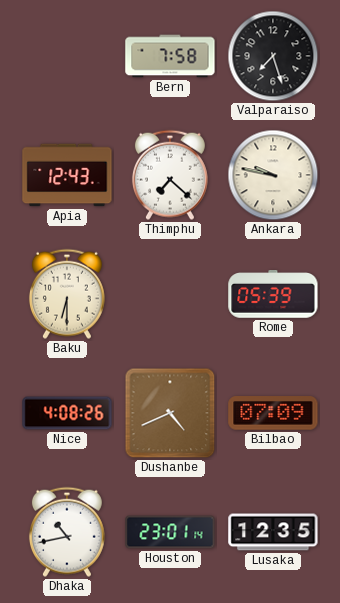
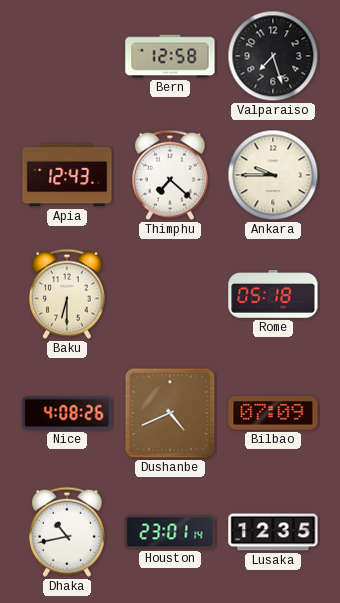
Bern: 7:58 -> 12:58
Ankara: 9:47 -> 9:45
Rome: 05:39 -> 05:18
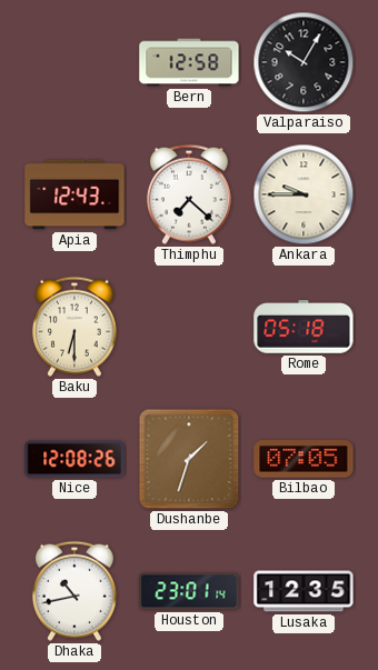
Valparaiso: 7:27 -> 10:05
Nice: 4:08 -> 12:08
Dushanbe: 4:41 -> 1:33
Bilbao: 07:09 -> 07:05
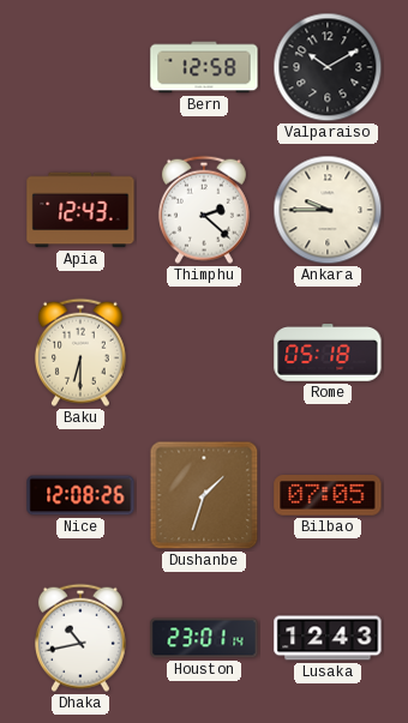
Valparaiso: 10:05 -> 10:10
Thimphu: 7:22 -> 2:22
Lusaka: 12:35 -> 12:43
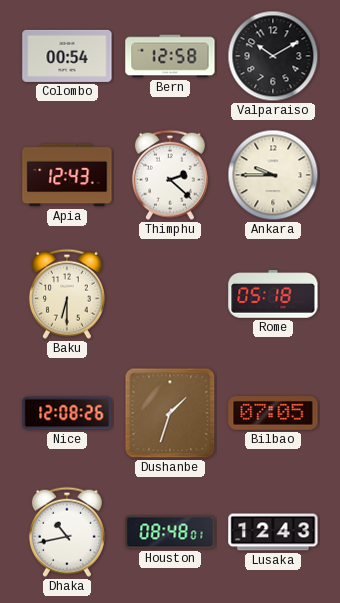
Colombo: none -> 00:54
Houston: 23:01 -> 08:48
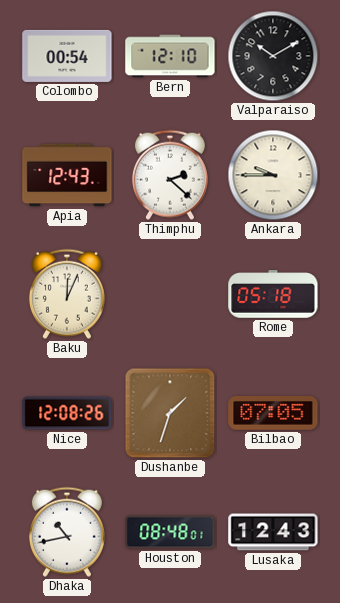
Bern: 12:58 -> 12:10
Baku: 6:30 -> 12:04
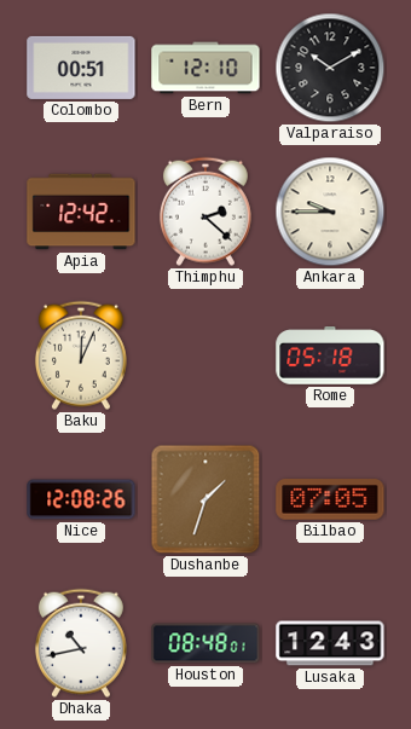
Colombo: 00:54 -> 00:51
Apia: 12:43 -> 12:42
